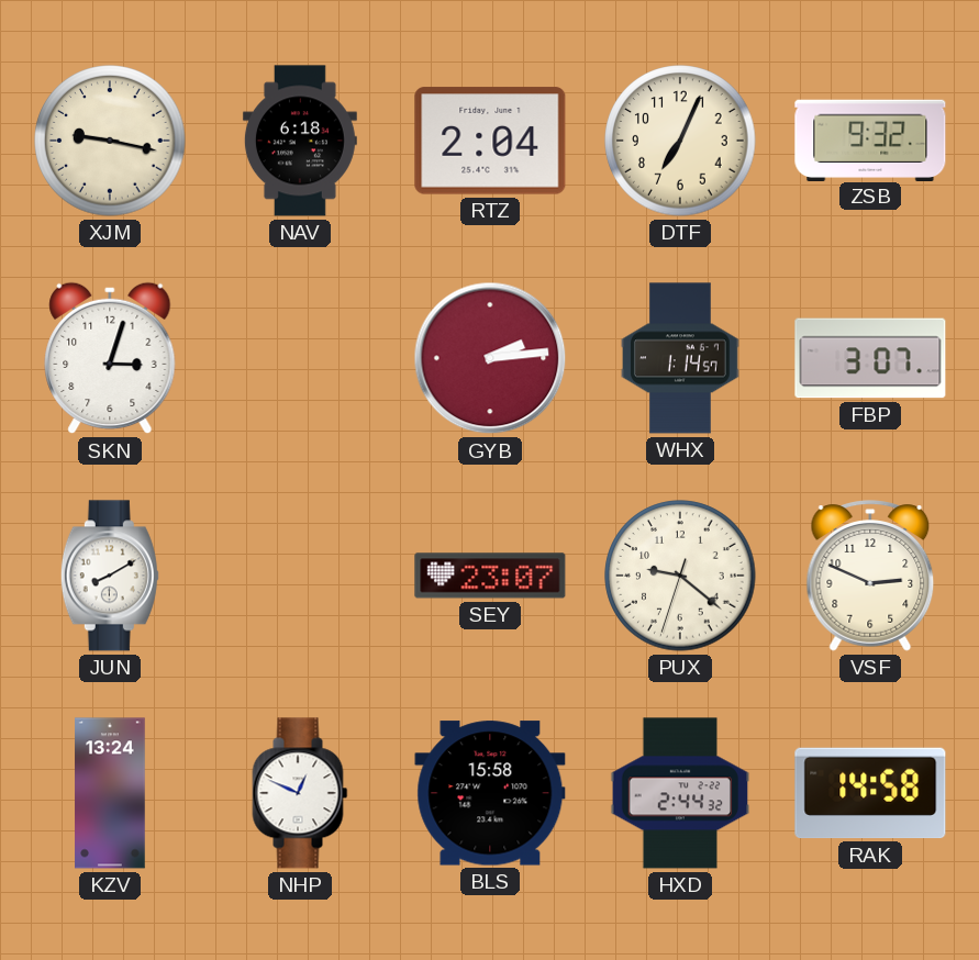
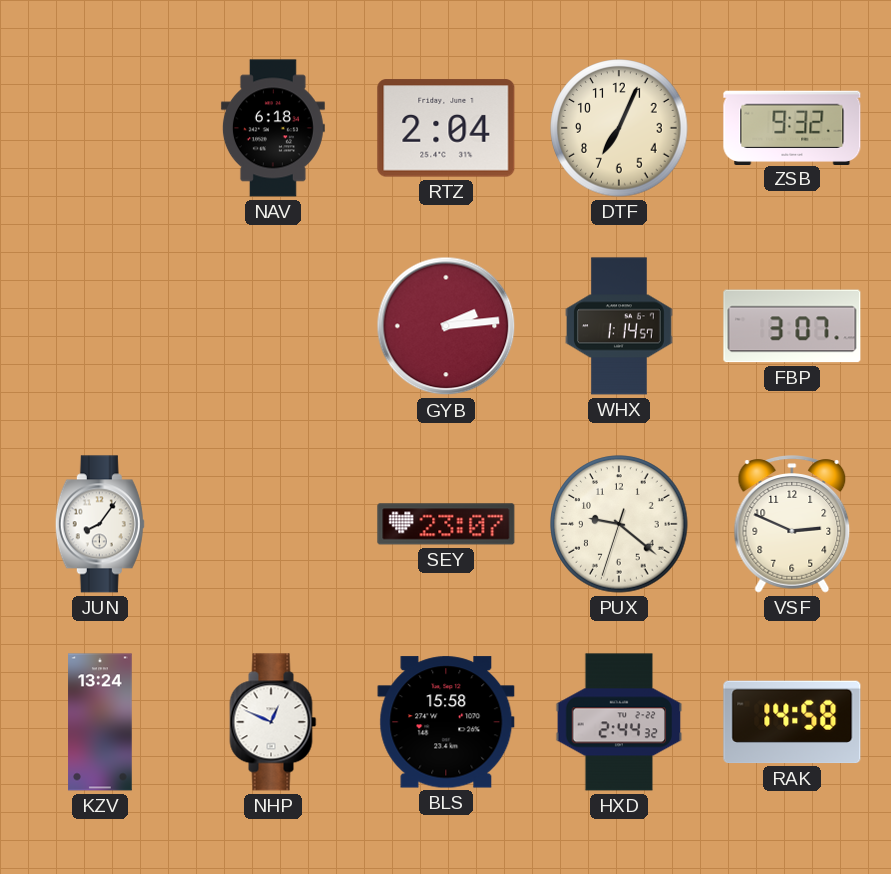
XJM: 9:17 -> none
SKN: 3:03 -> none
JUN: 8:10 -> 8:06
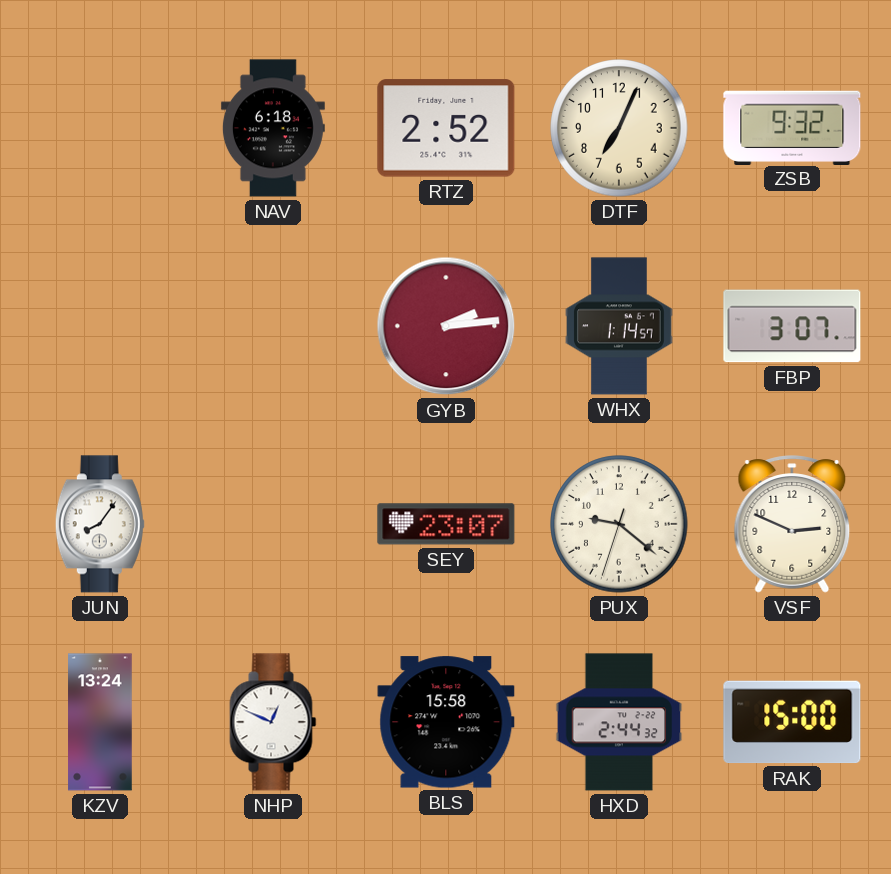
RTZ: 2:04 -> 2:52
RAK: 14:58 -> 15:00
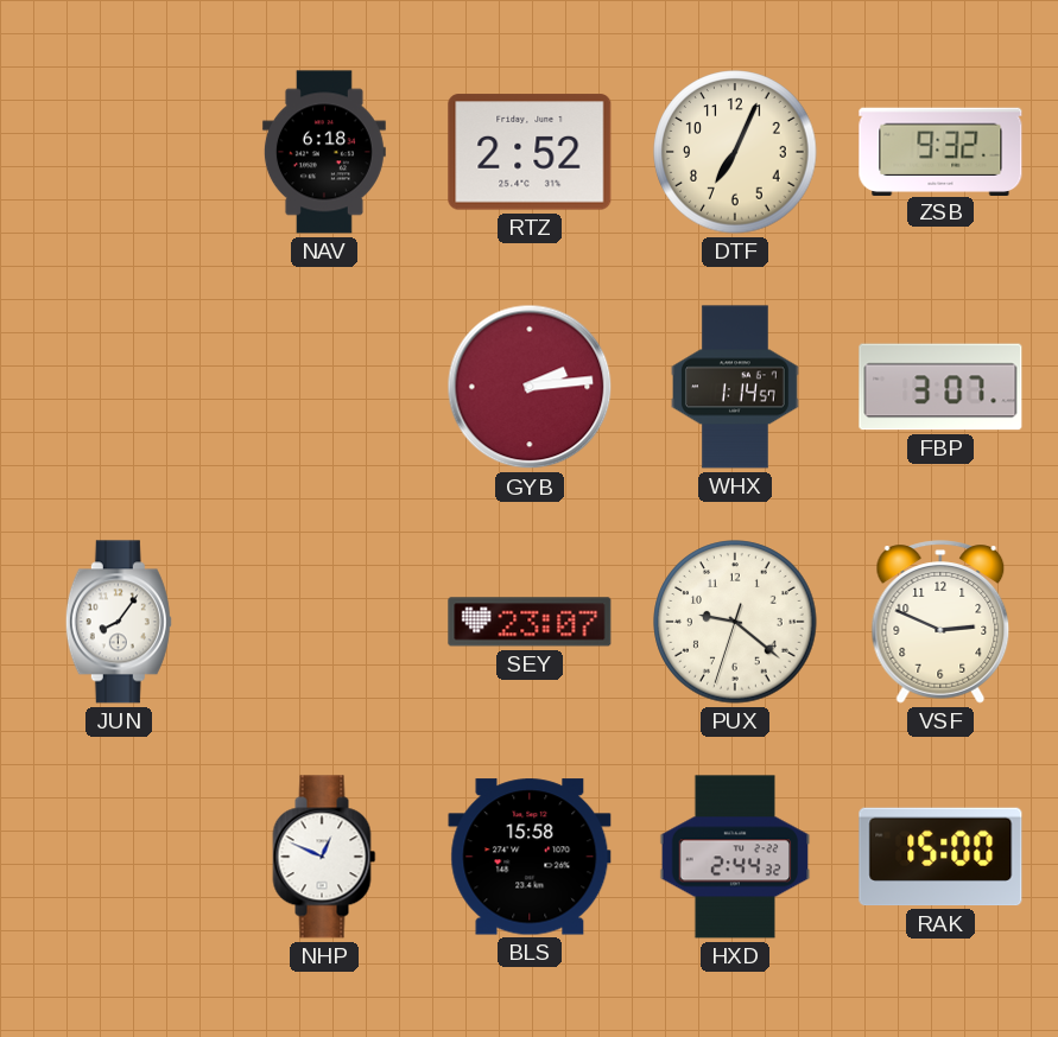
KZV: 13:24 -> none
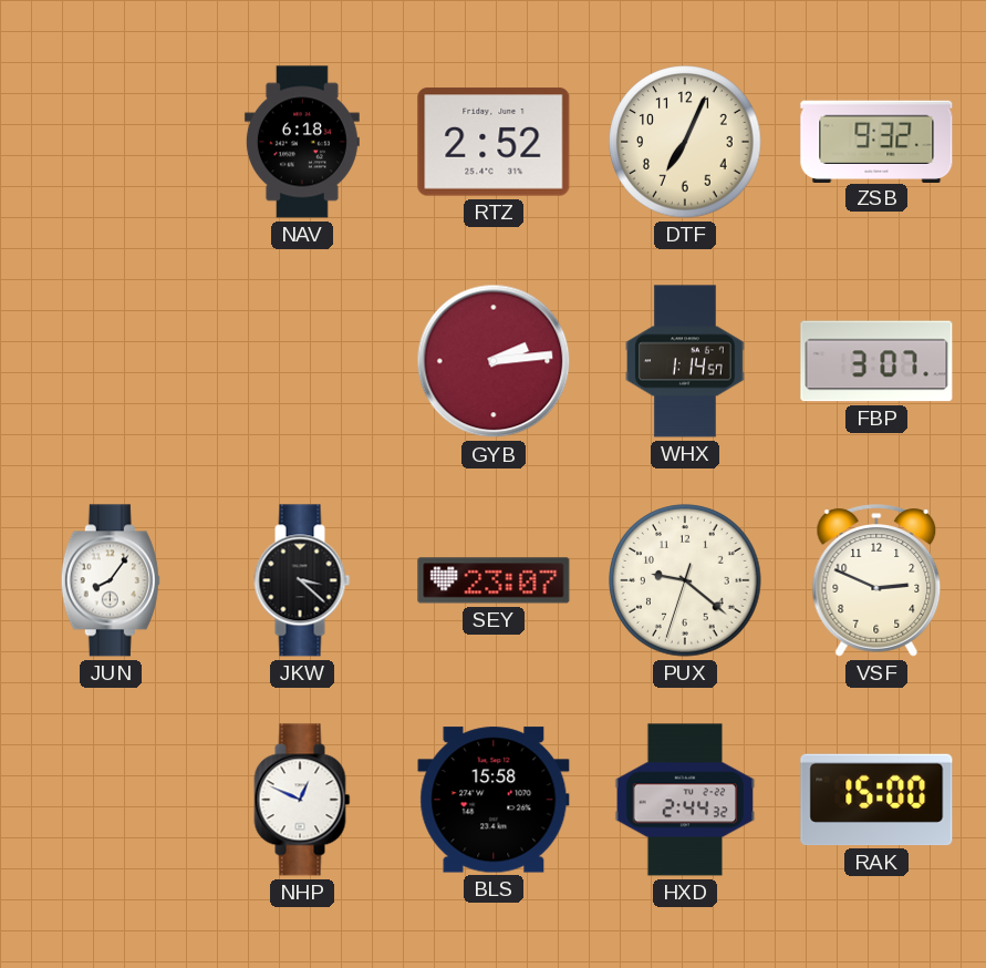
JKW: none -> 3:22
